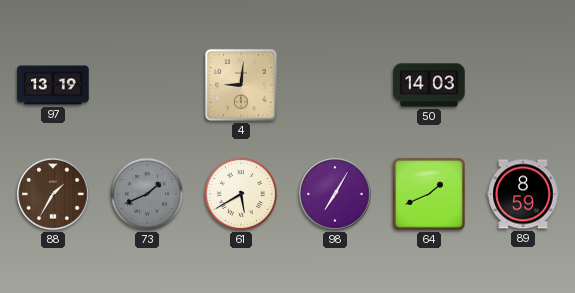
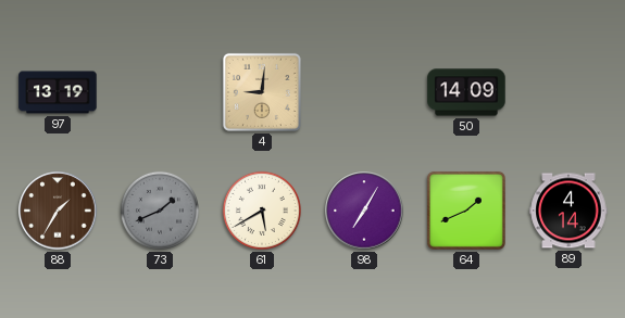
50: 14:03 -> 14:09
89: 8:59 -> 4:14
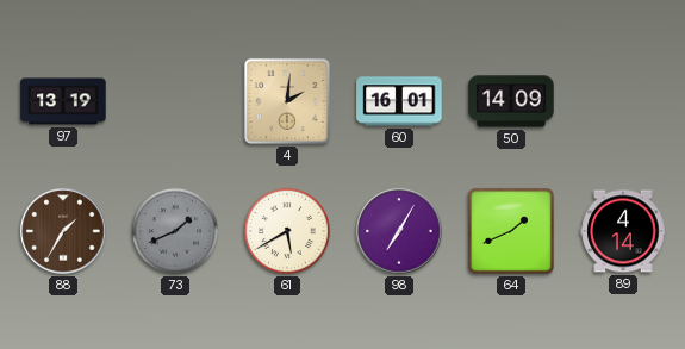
4: 9:01 -> 2:01
60: none -> 16:01
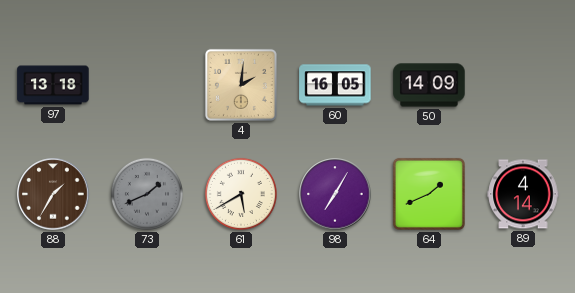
97: 13:19 -> 13:18
60: 16:01 -> 16:05
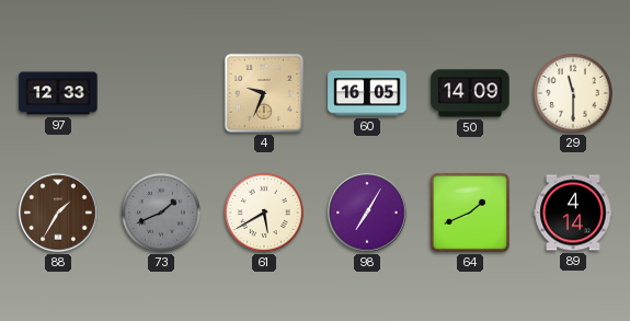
97: 13:18 -> 12:33
4: 2:01 -> 9:34
29: none -> 11:30
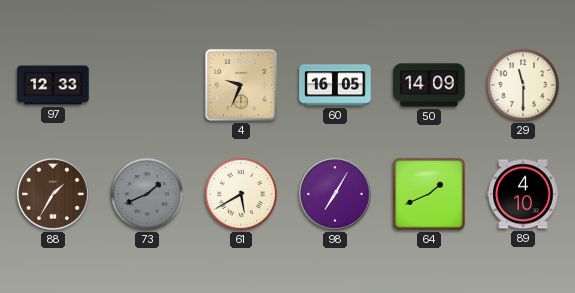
89: 4:14 -> 4:10
